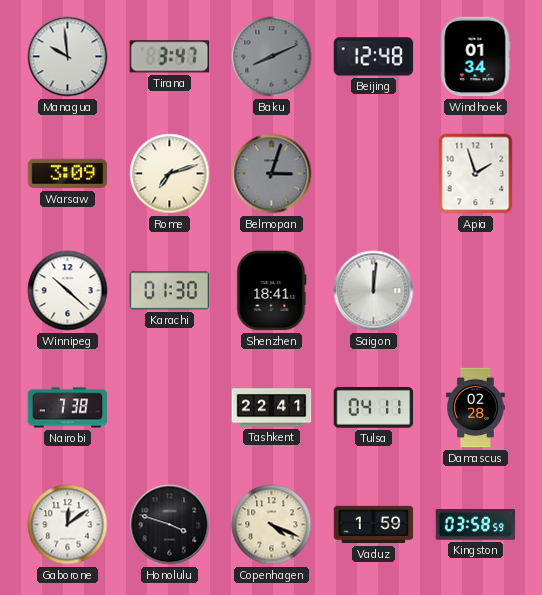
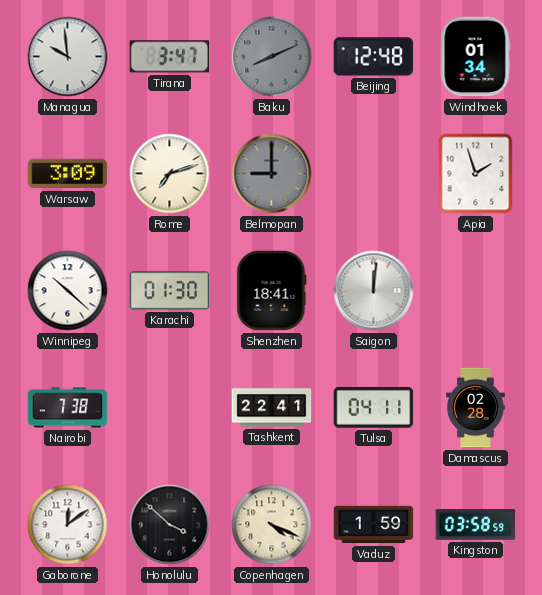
Belmopan: 3:03 -> 9:00
Honolulu: 3:48 -> 3:52
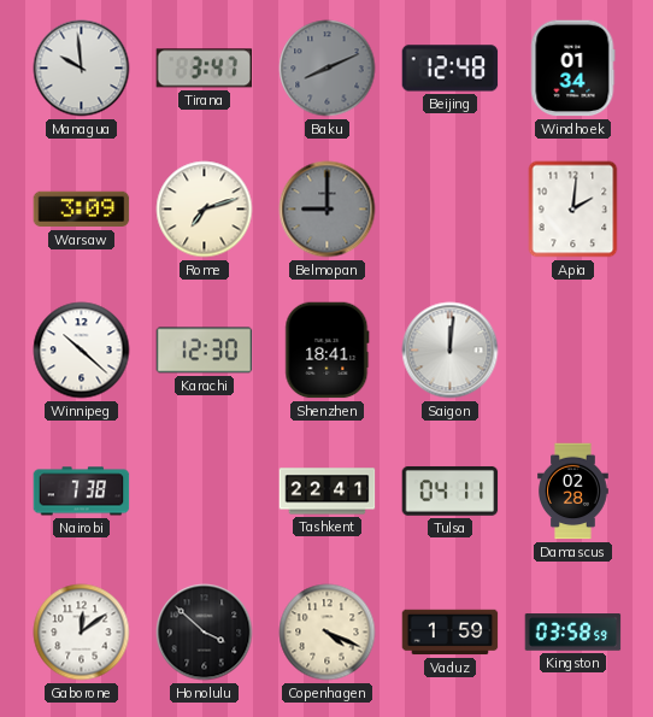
Apia: 1:57 -> 2:01
Karachi: 01:30 -> 12:30
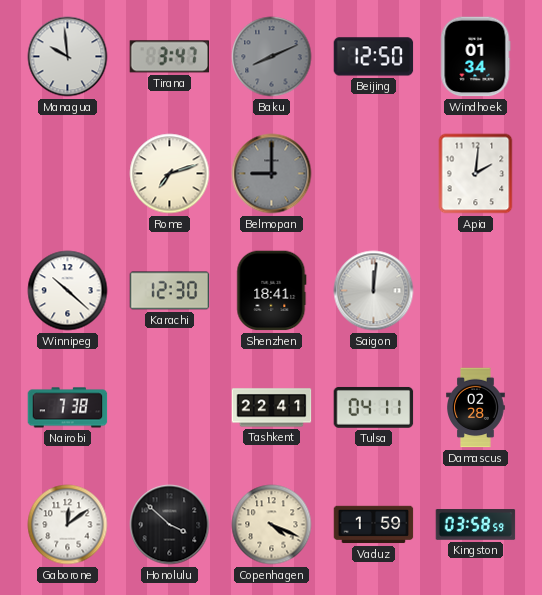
Beijing: 12:48 -> 12:50
Warsaw: 3:09 -> none
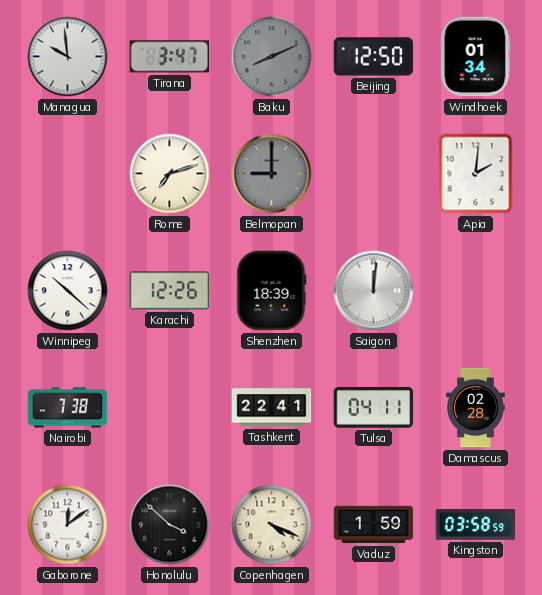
Karachi: 12:30 -> 12:26
Shenzhen: 18:41 -> 18:39
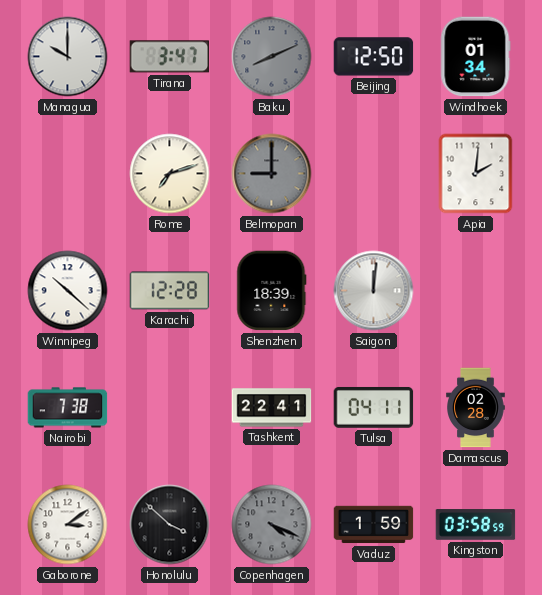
Managua: 9:59 -> 10:00
Karachi: 12:26 -> 12:28
Gaborone: 12:09 -> 3:09
Copenhagen dial: cream -> grey
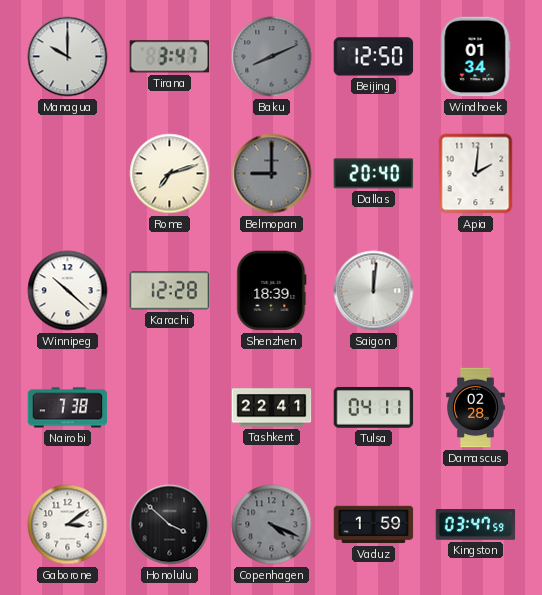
Dallas: none -> 20:40
Kingston: 03:58 -> 03:47
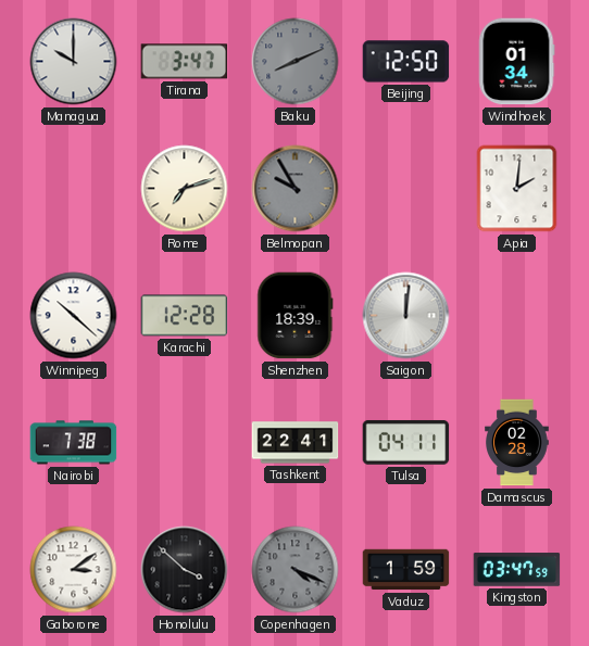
Belmopan: 9:00 -> 9:55
Dallas: 20:40 -> none
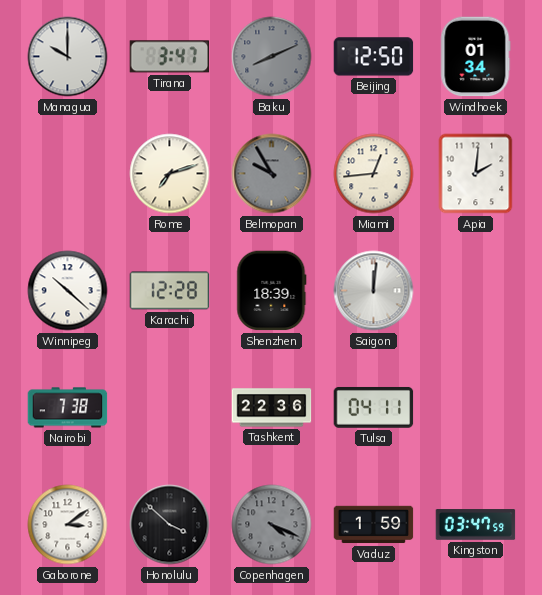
Miami: none -> 12:44
Tashkent: 22:41 -> 22:36
Damascus: 02:28 -> none
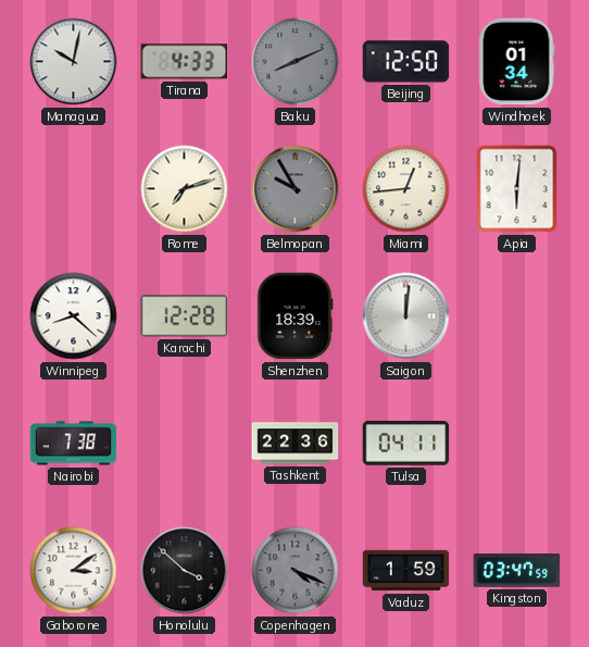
Managua: 10:00 -> 10:02
Tirana: 3:47 -> 4:33
Apia: 2:01 -> 6:01
Winnipeg: 10:22 -> 8:22
